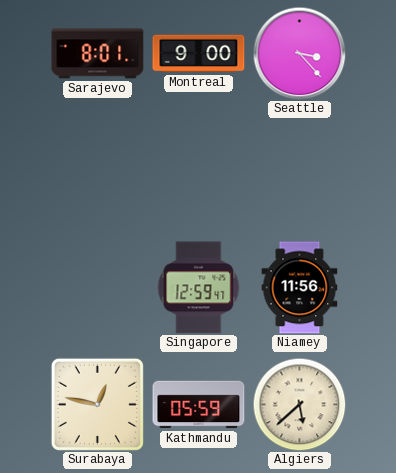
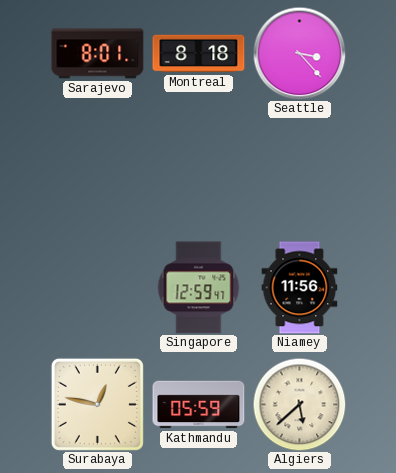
Montreal: 9:00 -> 8:18
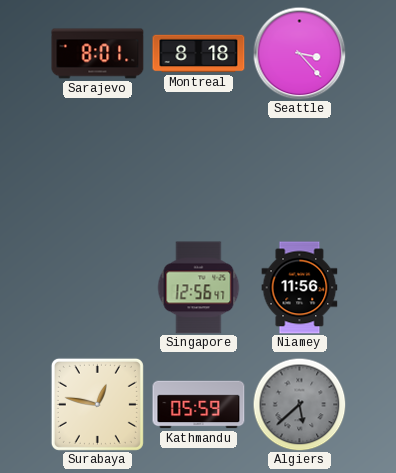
Singapore: 12:59 -> 12:56
Algiers dial: cream -> grey
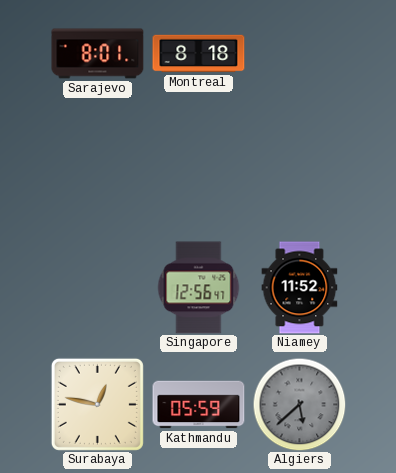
Seattle: 3:23 -> none
Niamey: 11:56 -> 11:52
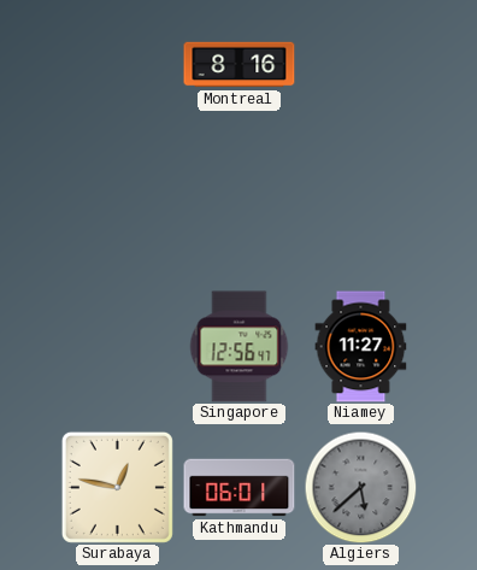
Sarajevo: 8:01 -> none
Montreal: 8:18 -> 8:16
Niamey: 11:52 -> 11:27
Kathmandu: 05:59 -> 06:01
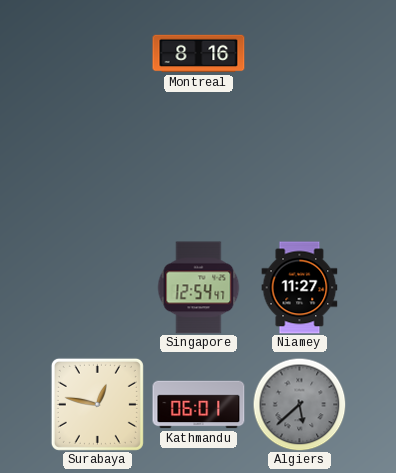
Singapore: 12:56 -> 12:54
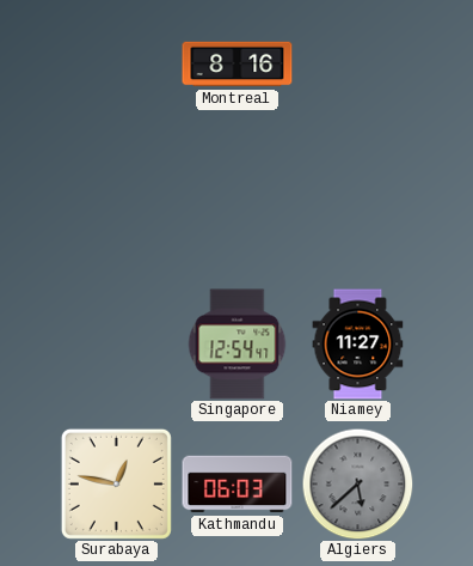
Kathmandu: 06:01 -> 06:03
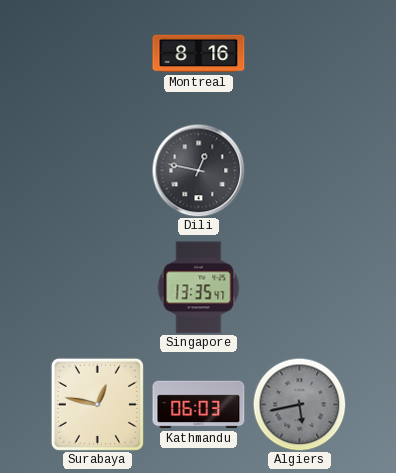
Dili: none -> 12:47
Singapore: 12:54 -> 13:35
Niamey: 11:27 -> none
Algiers: 5:38 -> 5:43
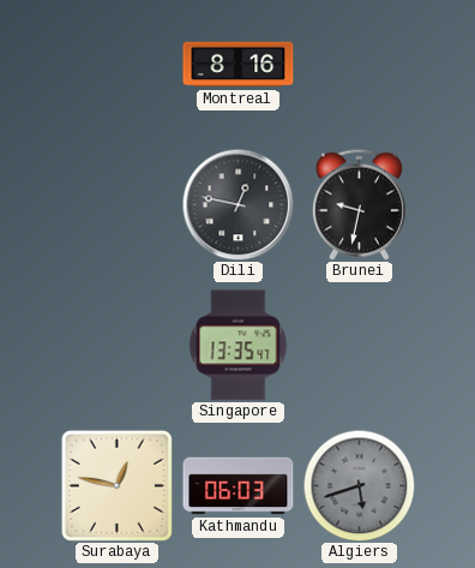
Brunei: none -> 9:32
Algiers: 5:43 -> 5:42
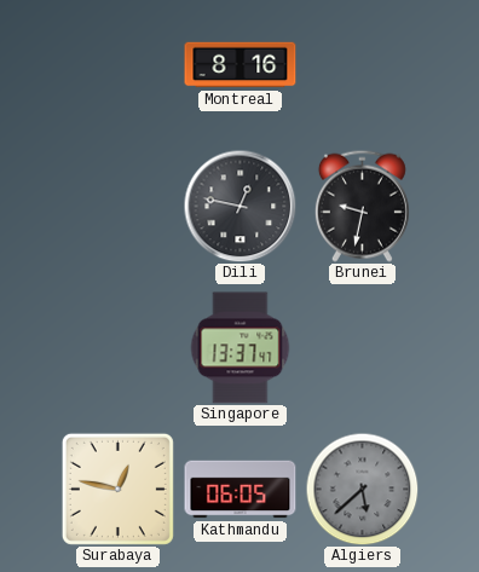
Singapore: 13:35 -> 13:37
Kathmandu: 06:03 -> 06:05
Algiers: 5:42 -> 5:38
